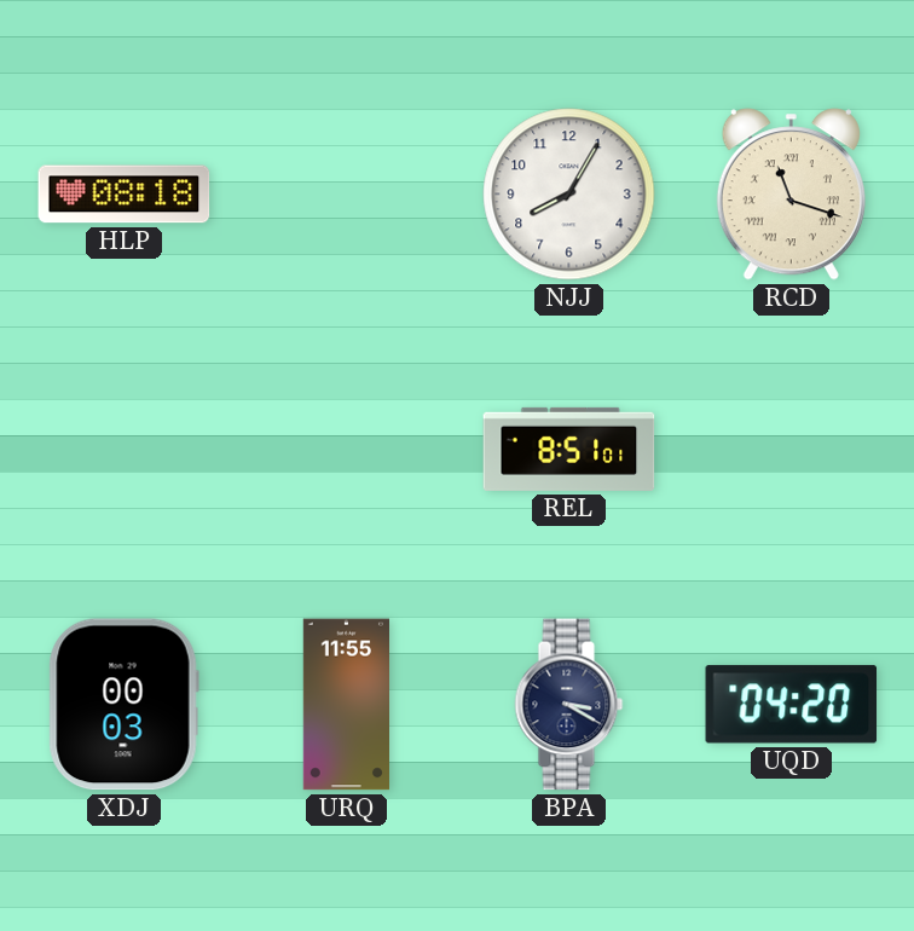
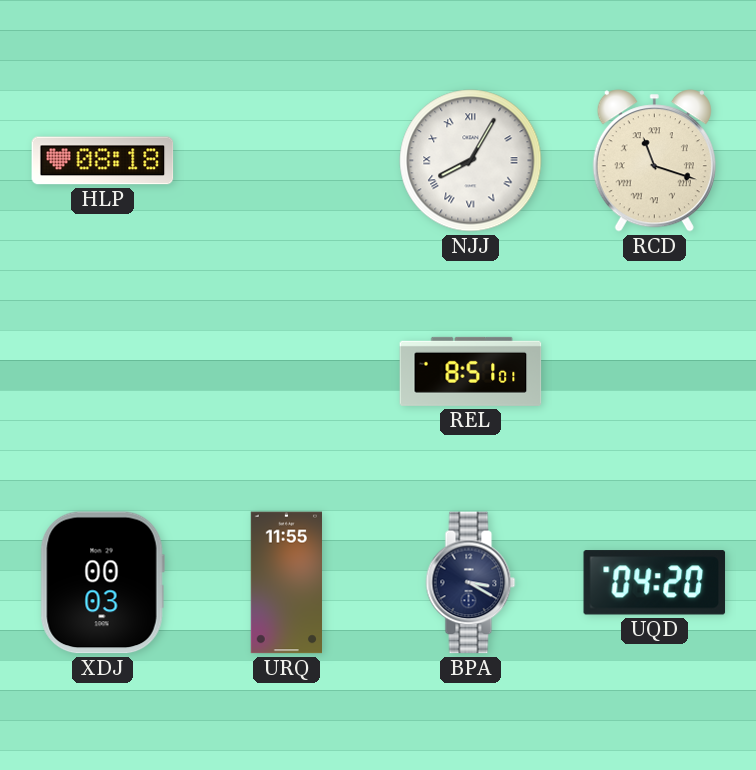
NJJ numerals: Arabic -> Roman
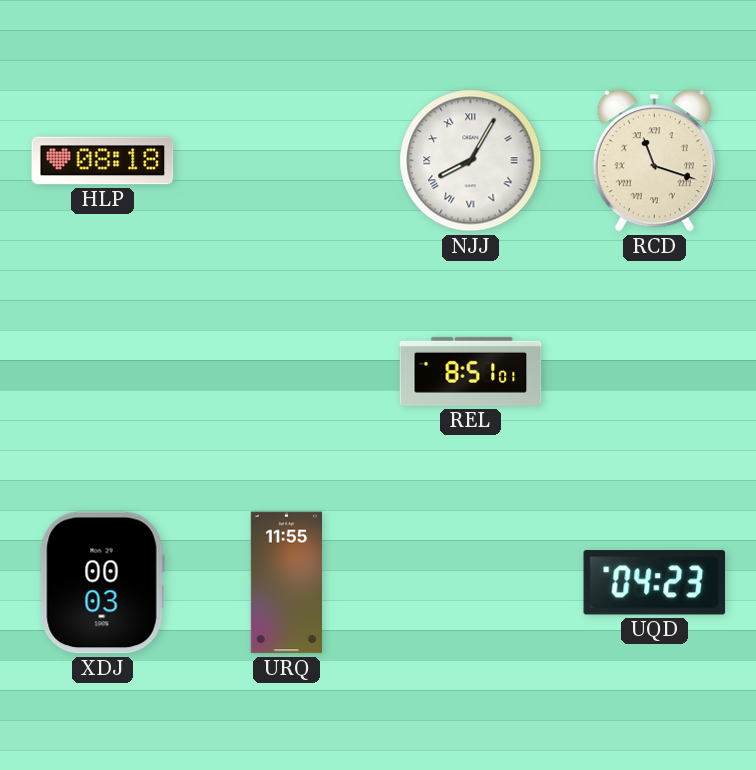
BPA: 3:20 -> none
UQD: 04:20 -> 04:23
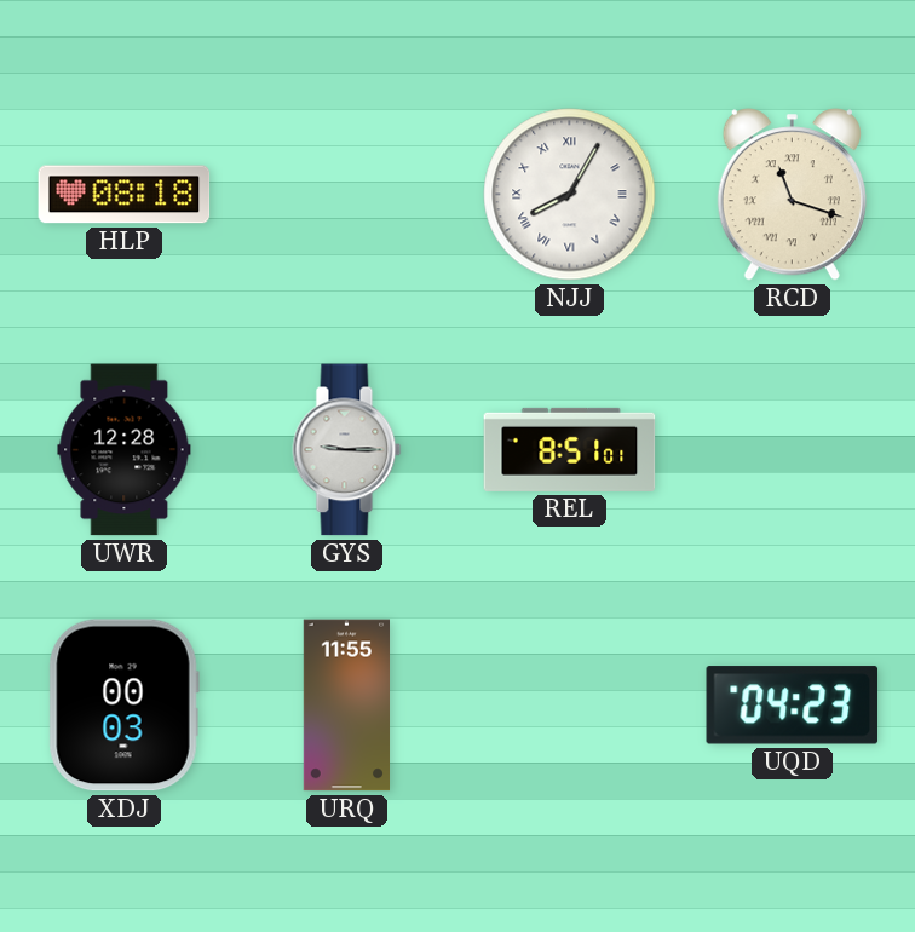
UWR: none -> 12:28
GYS: none -> 9:15
